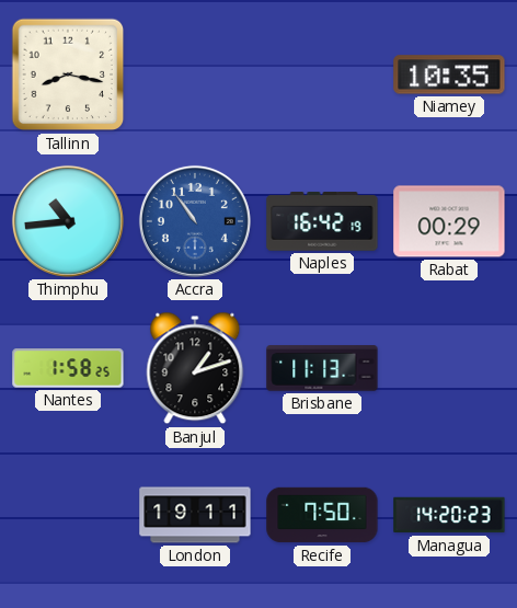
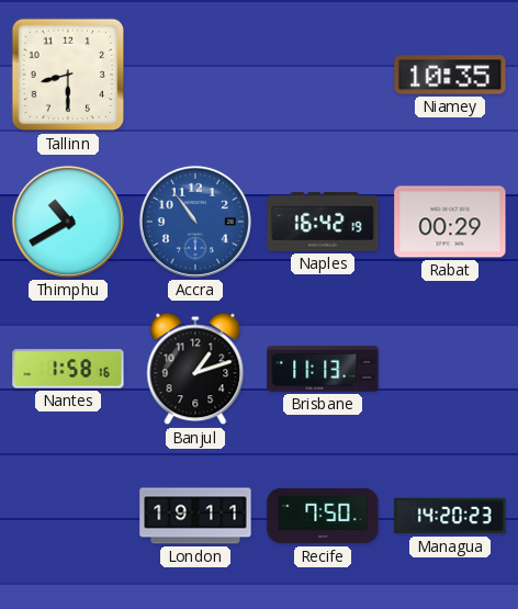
Tallinn: 8:17 -> 8:30
Thimphu: 10:44 -> 10:40
Nantes: 1:58:25 -> 1:58:16
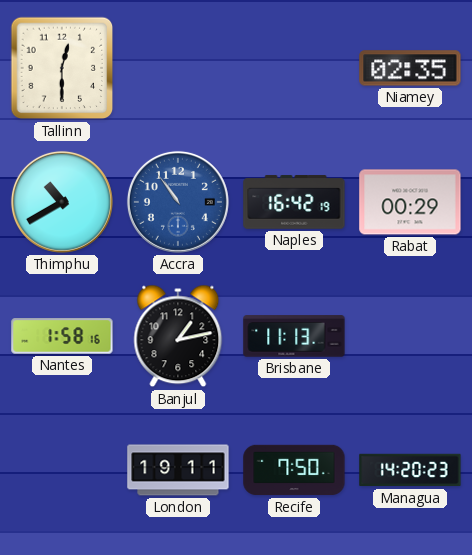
Tallinn: 8:30 -> 12:30
Niamey: 10:35 -> 02:35
Banjul: 1:12 -> 1:13
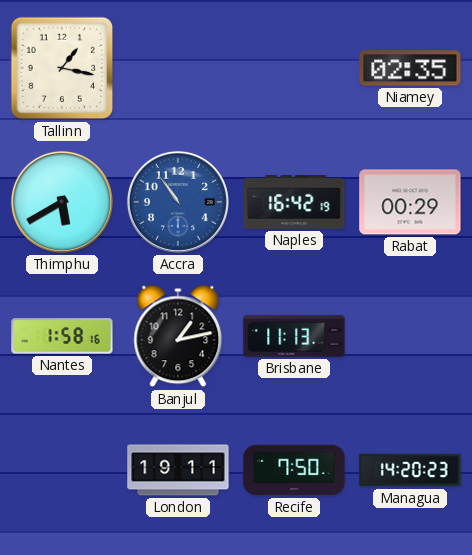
Tallinn: 12:30 -> 1:17
Thimphu: 10:40 -> 5:40
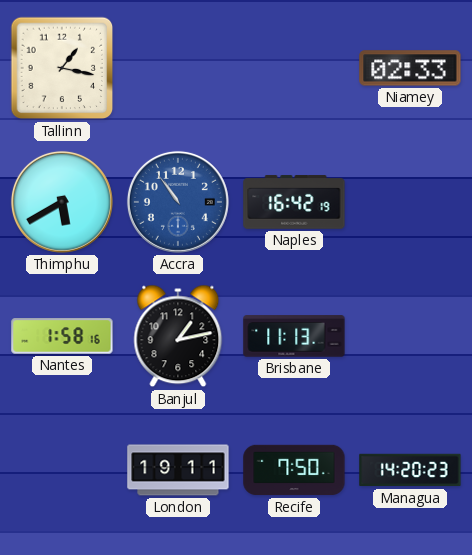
Niamey: 02:35 -> 02:33
Rabat: 00:29 -> none
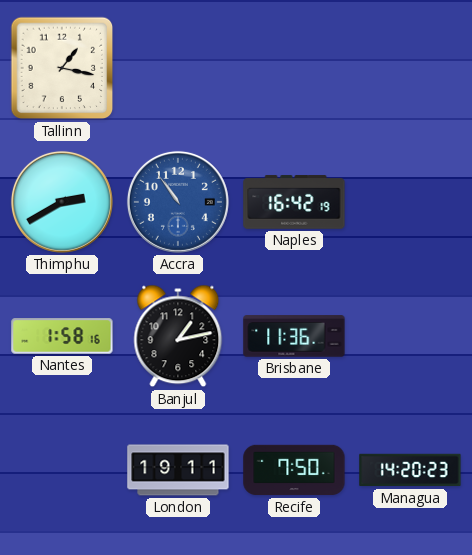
Niamey: 02:33 -> none
Thimphu: 5:40 -> 2:40
Brisbane: 11:13 -> 11:36
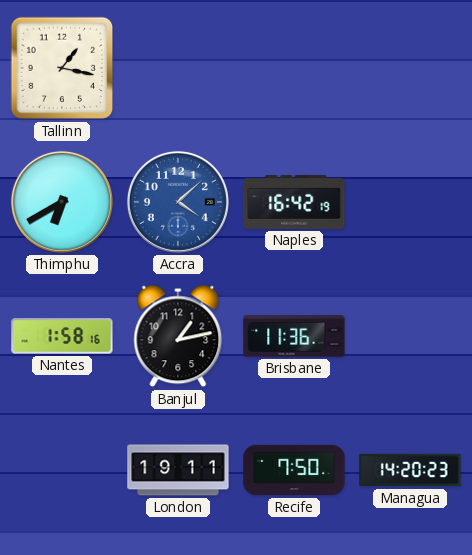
Thimphu: 2:40 -> 6:40
Accra: 10:54 -> 4:08
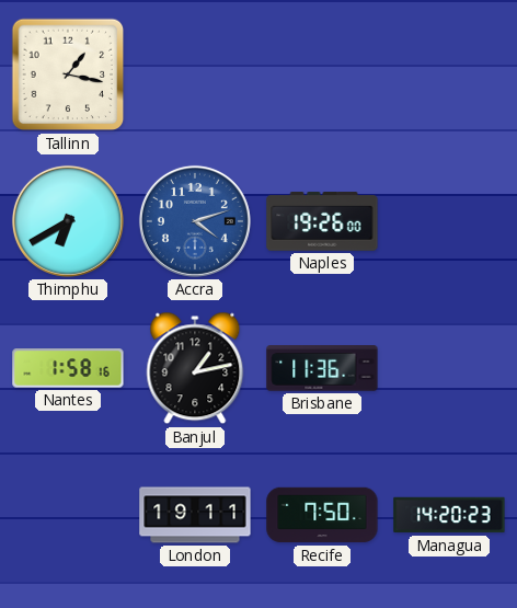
Accra: 4:08 -> 4:12
Naples: 16:42 -> 19:26
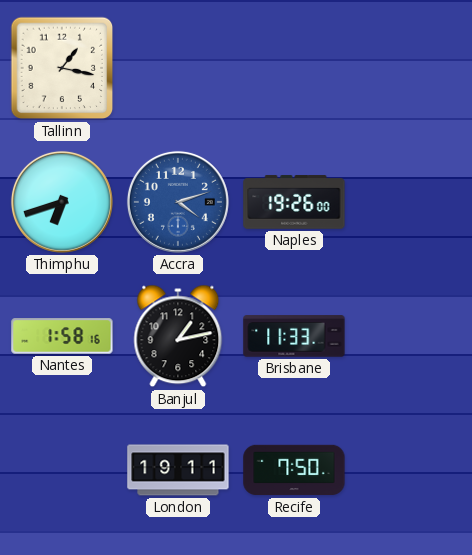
Thimphu: 6:40 -> 6:42
Brisbane: 11:36 -> 11:33
Managua: 14:20 -> none
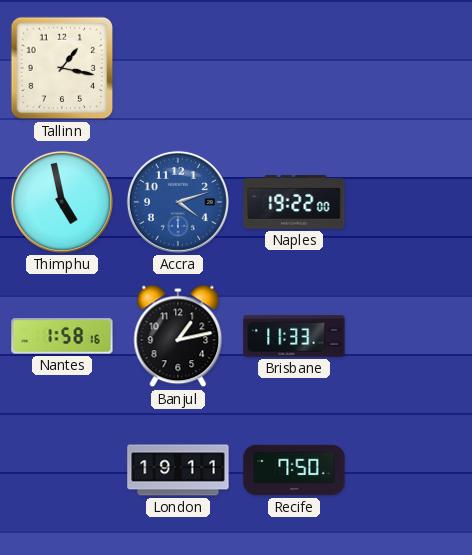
Thimphu: 6:42 -> 4:58
Naples: 19:26 -> 19:22
